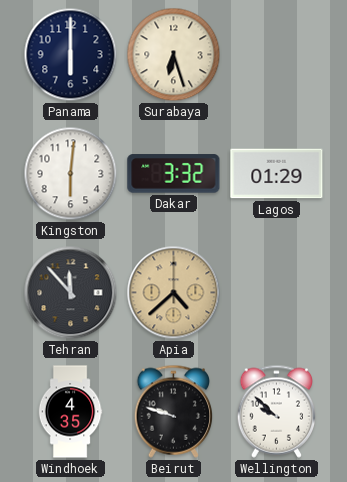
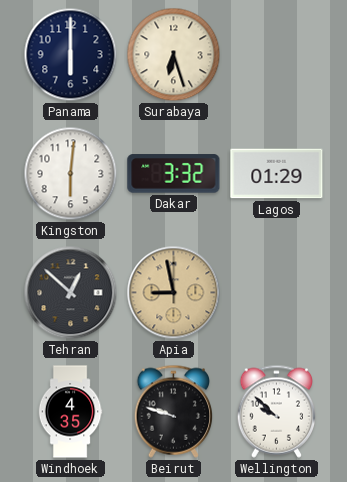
Tehran: 11:53 -> 12:52
Apia: 4:38 -> 8:58
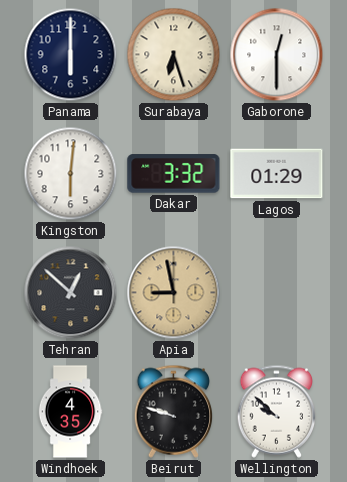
Gaborone: none -> 12:30
